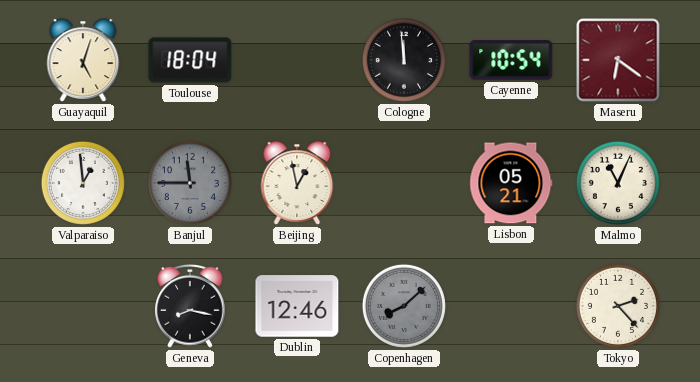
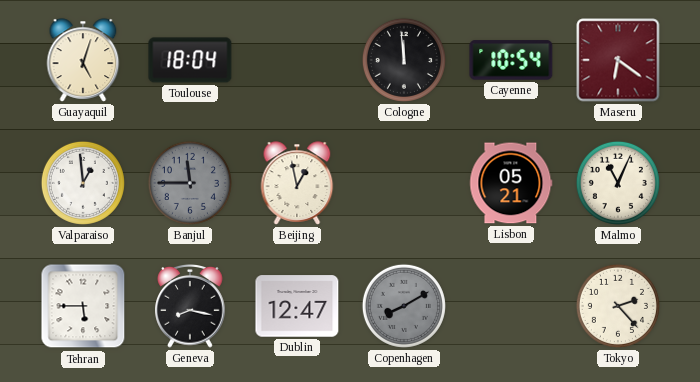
Tehran: none -> 5:45
Dublin: 12:46 -> 12:47
Copenhagen: 8:08 -> 8:10
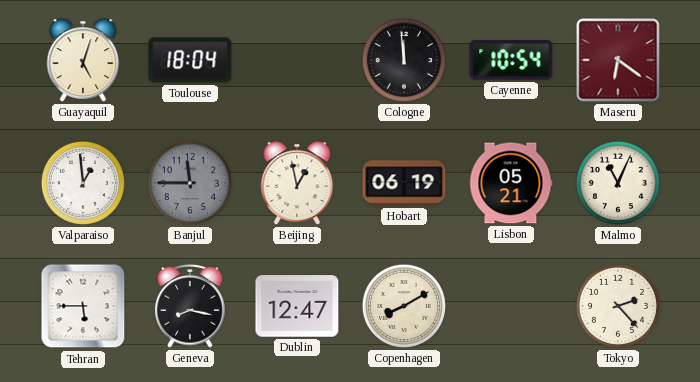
Hobart: none -> 06:19
Copenhagen dial: grey -> cream
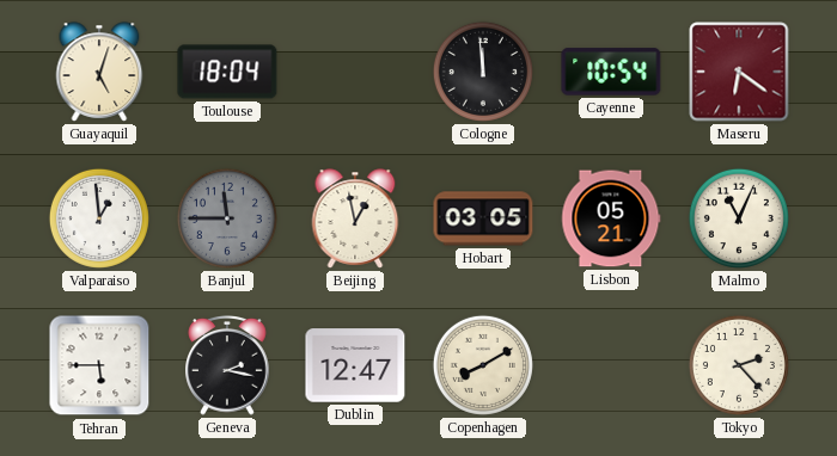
Hobart: 06:19 -> 03:05
Geneva: 8:17 -> 2:17
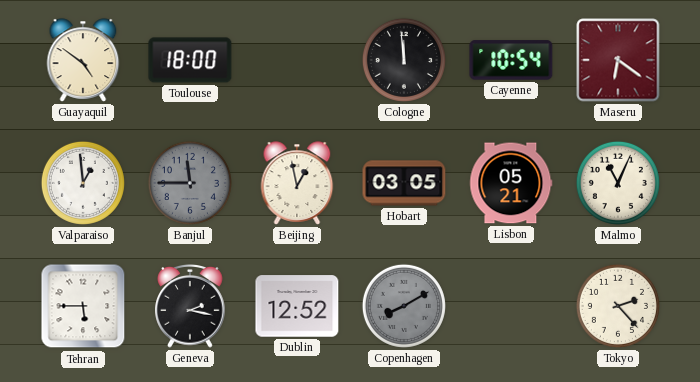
Guayaquil: 5:03 -> 4:51
Toulouse: 18:04 -> 18:00
Dublin: 12:47 -> 12:52
Copenhagen dial: cream -> grey
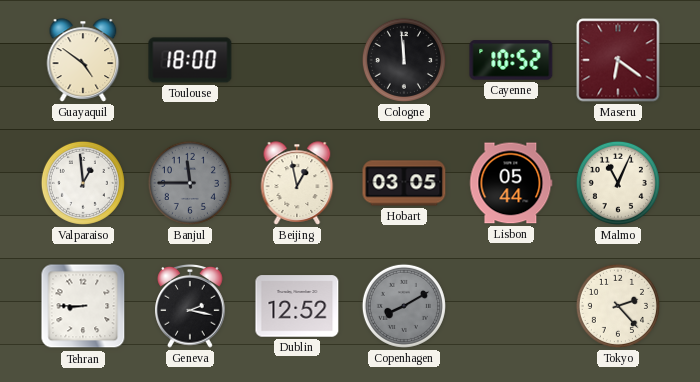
Cayenne: 10:54 -> 10:52
Lisbon: 05:21 -> 05:44
Tehran: 5:45 -> 8:45
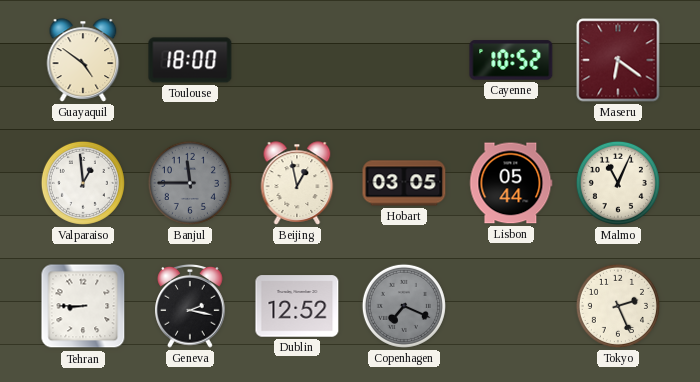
Cologne: 11:59 -> none
Copenhagen: 8:10 -> 7:19
Tokyo: 2:23 -> 2:26
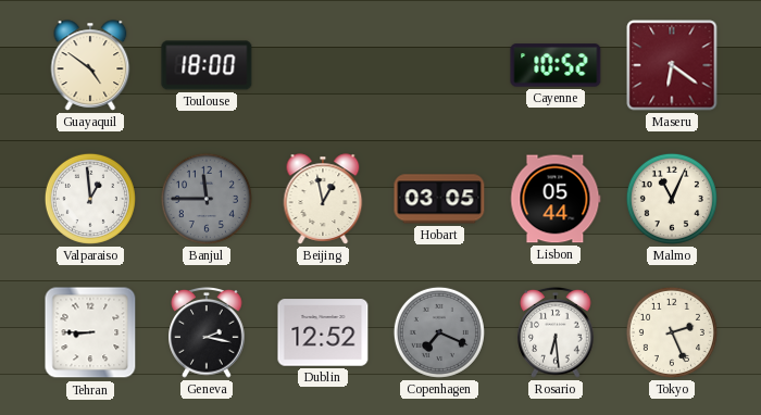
Rosario: none -> 6:29
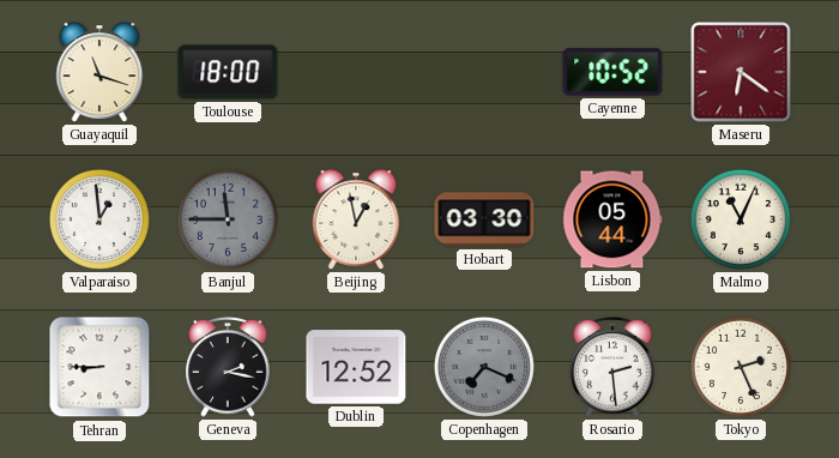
Guayaquil: 4:51 -> 11:18
Hobart: 03:05 -> 03:30
Rosario: 6:29 -> 2:29
